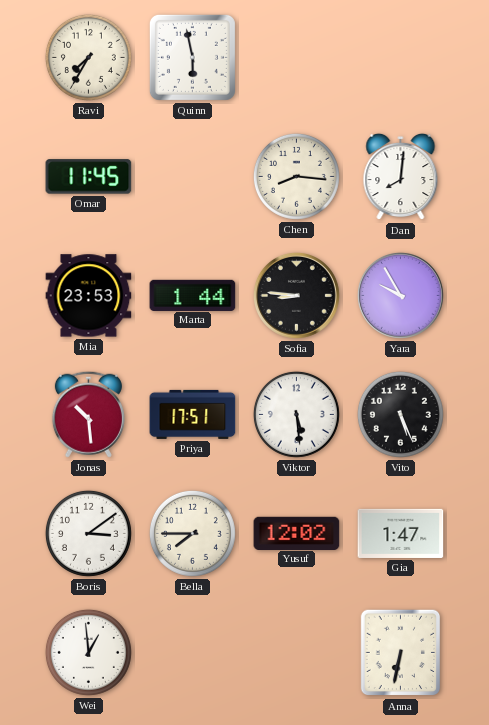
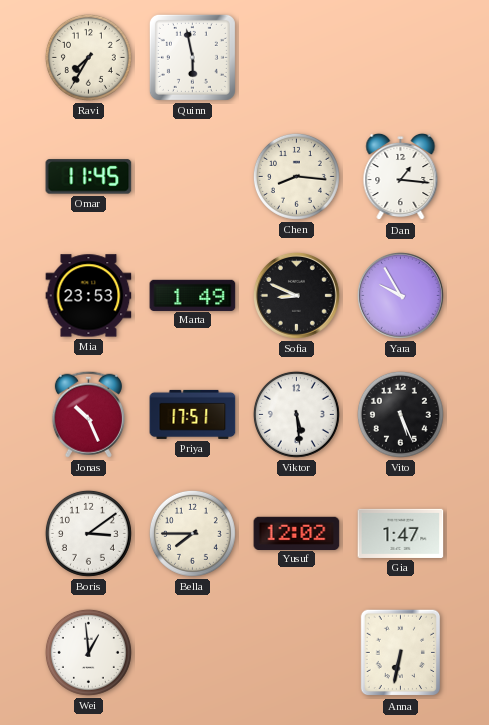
Dan: 8:01 -> 1:16
Marta: 1:44 -> 1:49
Sofia: 8:46 -> 8:49
Jonas: 10:29 -> 10:26
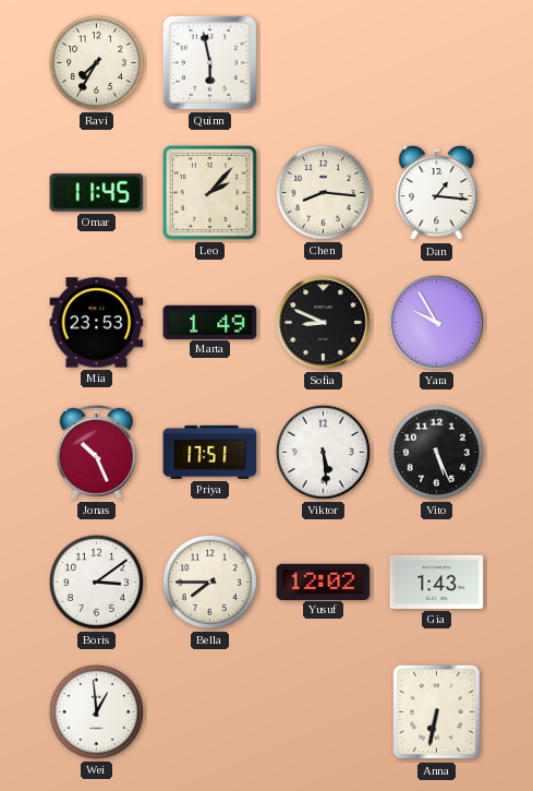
Leo: none -> 2:07
Gia: 1:47 -> 1:43
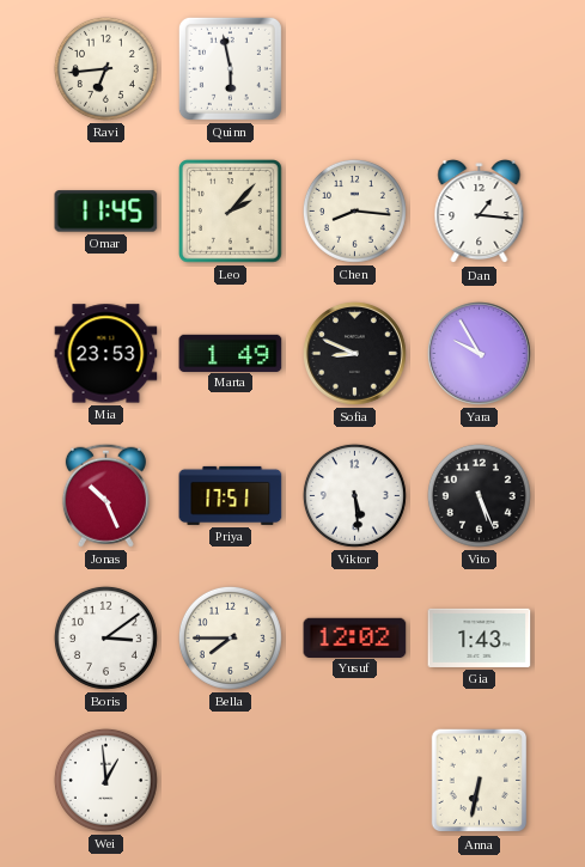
Ravi: 7:35 -> 6:44
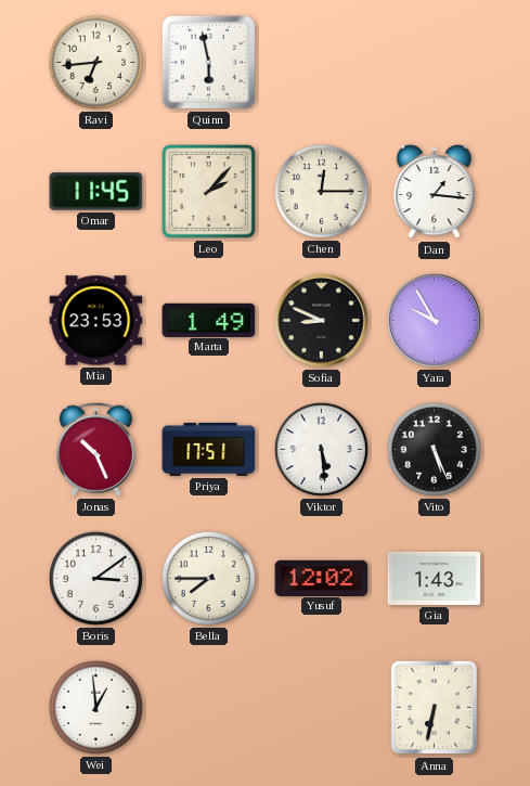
Chen: 8:16 -> 12:15
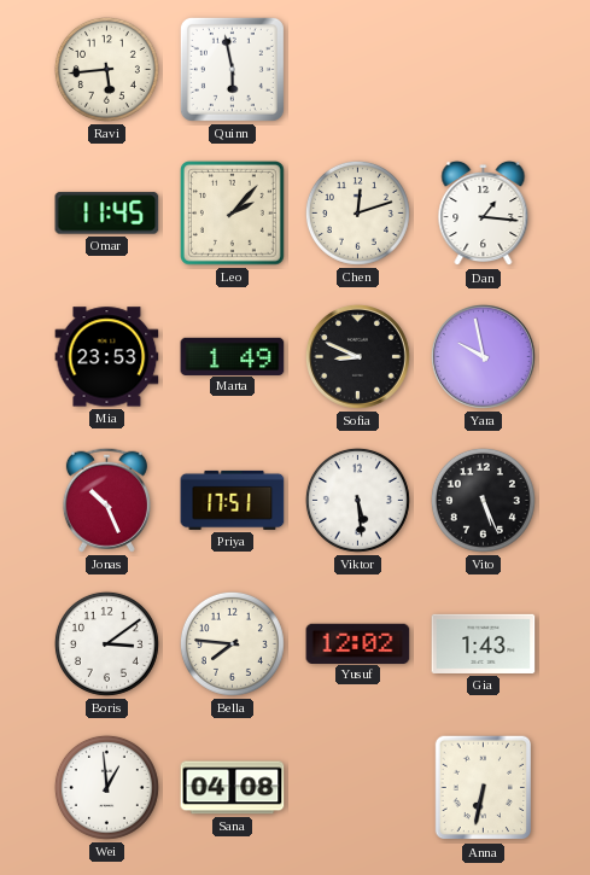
Ravi: 6:44 -> 5:44
Chen: 12:15 -> 12:12
Yara: 9:55 -> 9:58
Bella: 7:45 -> 7:46
Sana: none -> 04:08
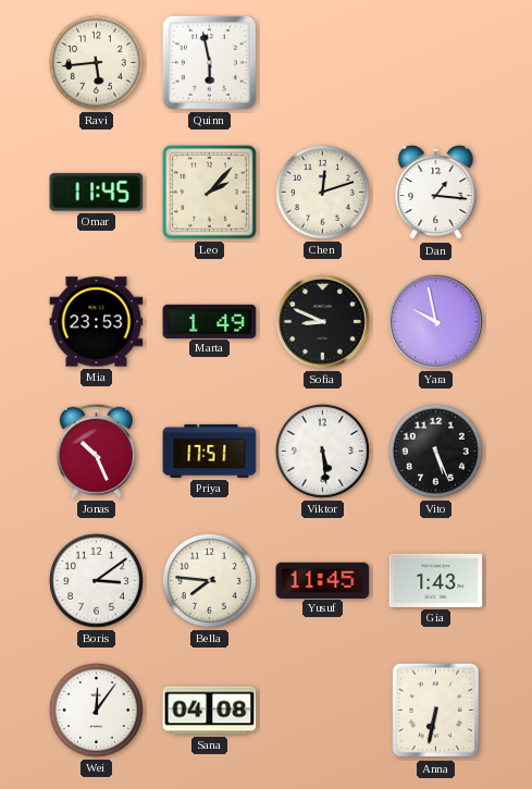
Yusuf: 12:02 -> 11:45
Wei: 12:59 -> 12:06
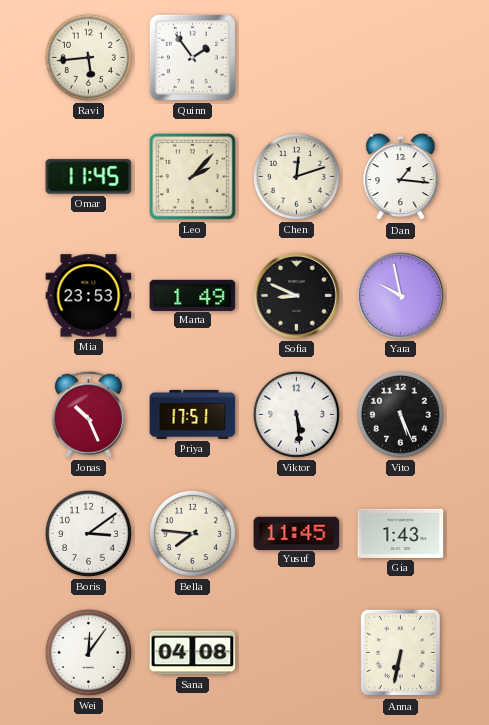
Quinn: 5:58 -> 1:54
